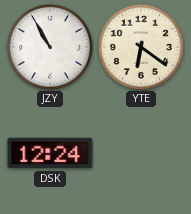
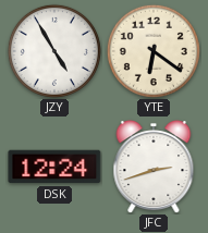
JZY: 10:55 -> 4:55
JFC: none -> 2:42
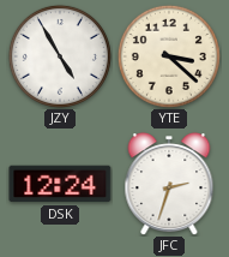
YTE: 6:21 -> 3:22
JFC: 2:42 -> 2:33
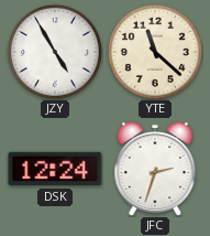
YTE: 3:22 -> 11:22
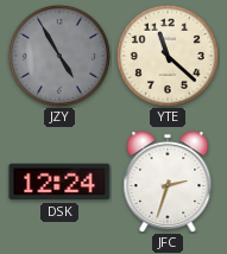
JZY dial: white -> grey
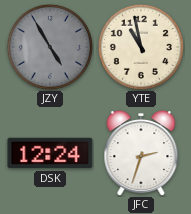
YTE: 11:22 -> 10:58
